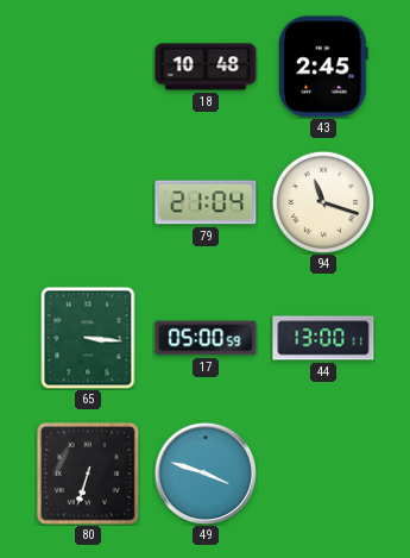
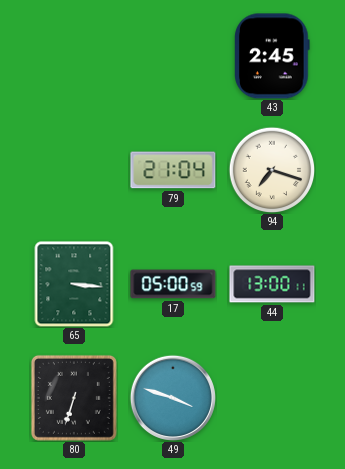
18: 10:48 -> none
94: 11:18 -> 7:18
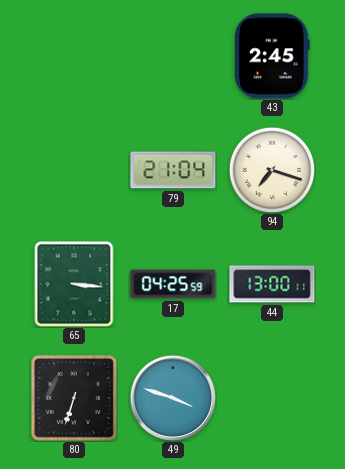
17: 05:00 -> 04:25
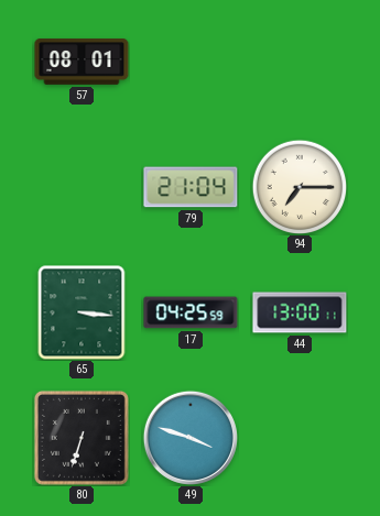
57: none -> 08:01
43: 2:45 -> none
94: 7:18 -> 7:15
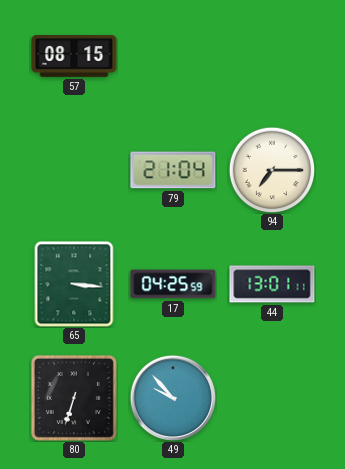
57: 08:01 -> 08:15
44: 13:00 -> 13:01
49: 3:48 -> 9:53
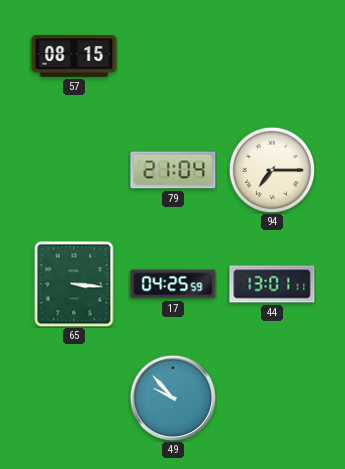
80: 6:33 -> none
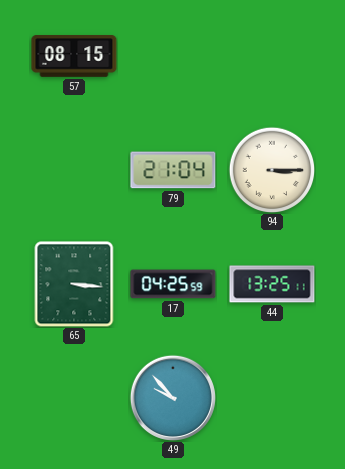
94: 7:15 -> 3:15
44: 13:01 -> 13:25
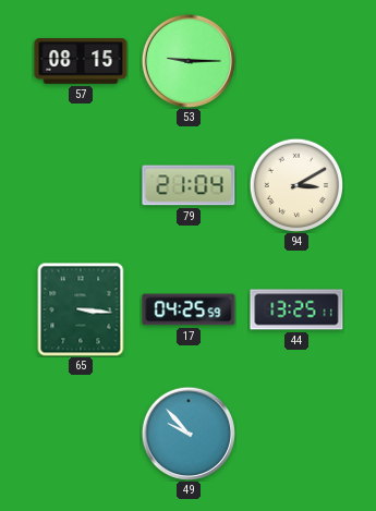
53: none -> 9:15
94: 3:15 -> 3:10
